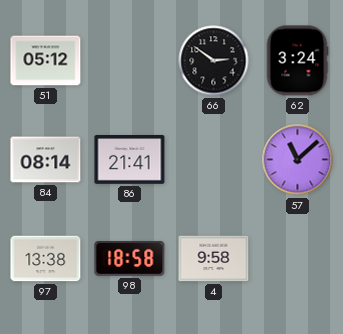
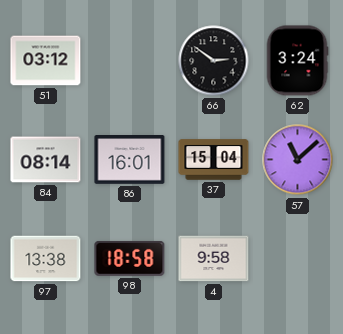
51: 05:12 -> 03:12
86: 21:41 -> 16:01
37: none -> 15:04
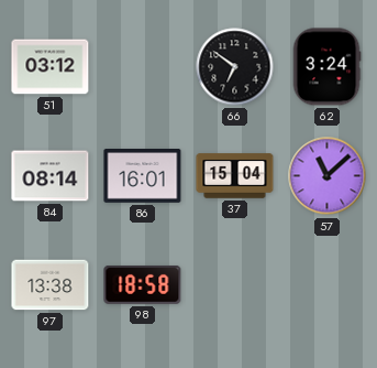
66: 2:51 -> 6:51
4: 9:58 -> none
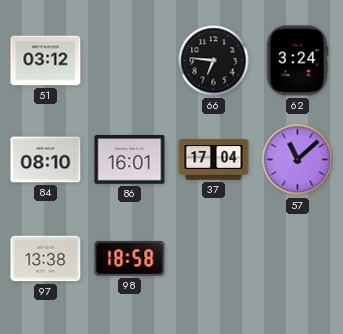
66: 6:51 -> 6:46
84: 08:14 -> 08:10
37: 15:04 -> 17:04
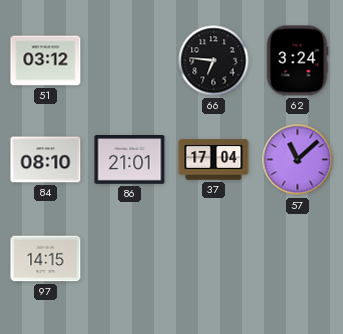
86: 16:01 -> 21:01
97: 13:38 -> 14:15
98: 18:58 -> none
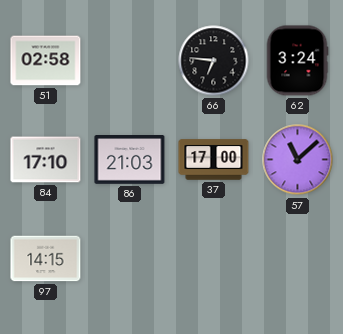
51: 03:12 -> 02:58
84: 08:10 -> 17:10
86: 21:01 -> 21:03
37: 17:04 -> 17:00
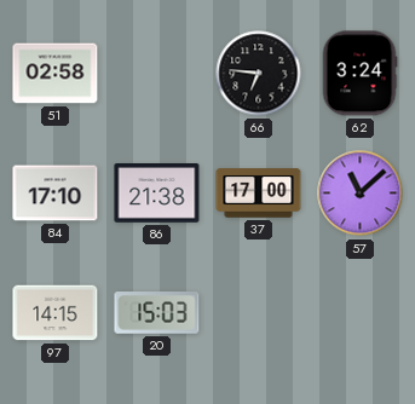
86: 21:03 -> 21:38
20: none -> 15:03
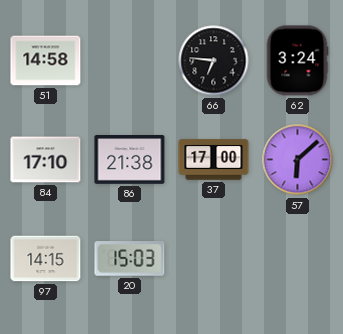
51: 02:58 -> 14:58
57: 11:08 -> 6:08
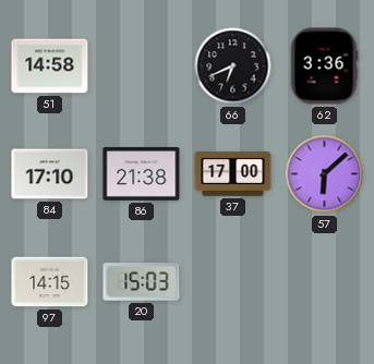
66: 6:46 -> 6:41
62: 3:24 -> 3:36
